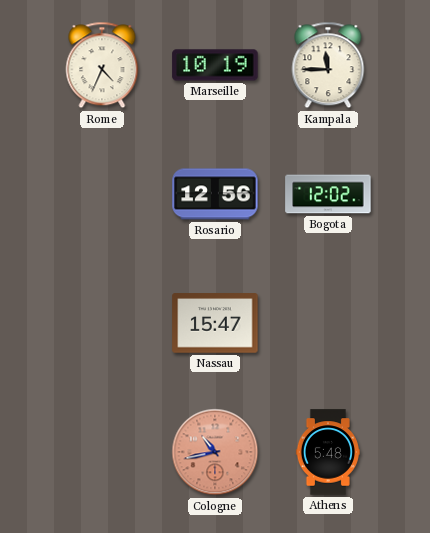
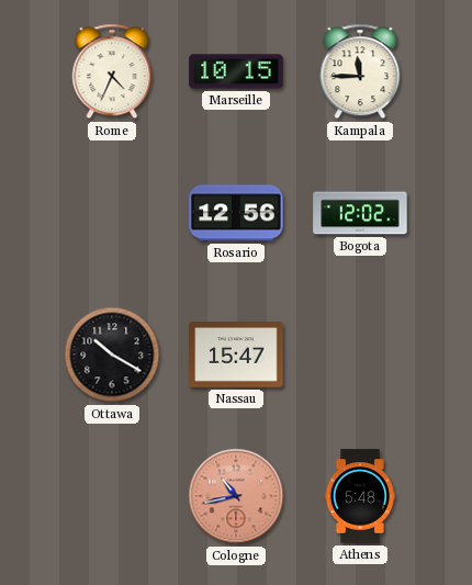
Marseille: 10:19 -> 10:15
Ottawa: none -> 10:20
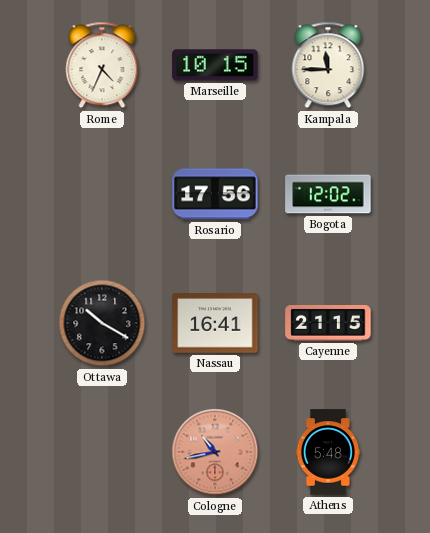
Rosario: 12:56 -> 17:56
Nassau: 15:47 -> 16:41
Cayenne: none -> 21:15
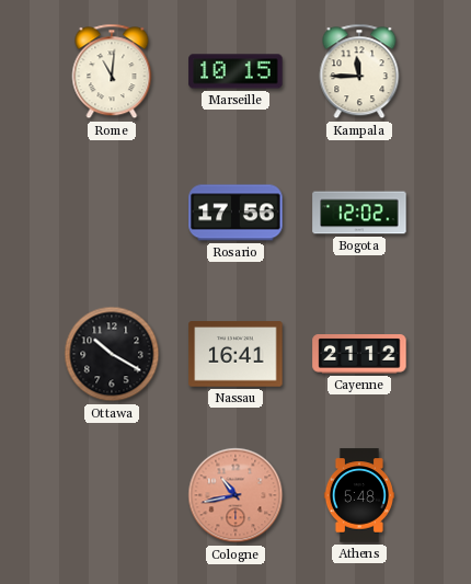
Rome: 4:34 -> 11:01
Cayenne: 21:15 -> 21:12
